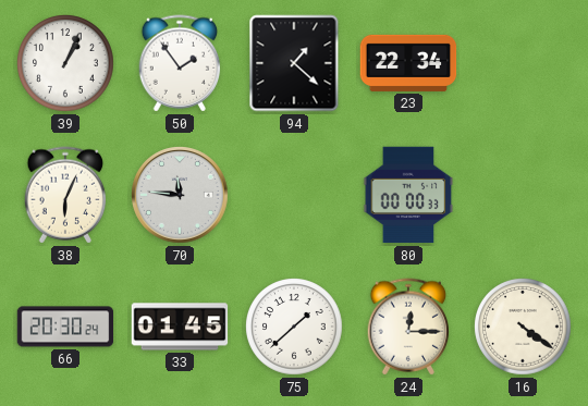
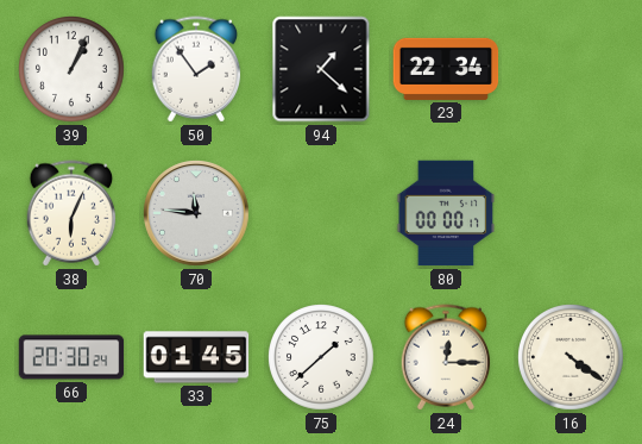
80: 00:00:33 -> 00:00:17
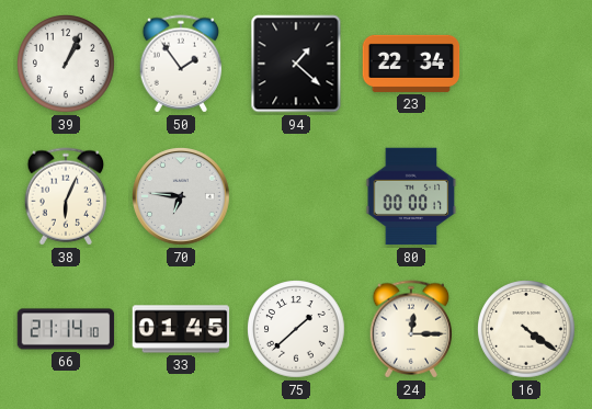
70: 11:46 -> 6:46
66: 20:30 -> 21:14
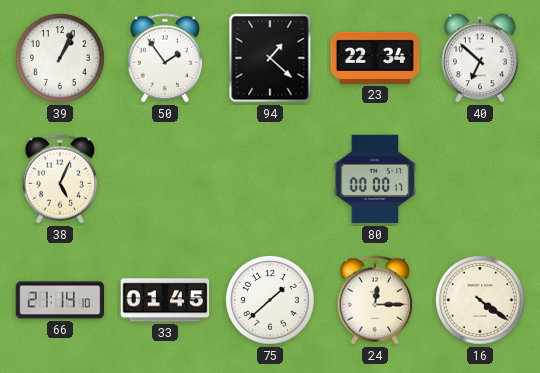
40: none -> 6:52
38: 6:04 -> 5:04
70: 6:46 -> none
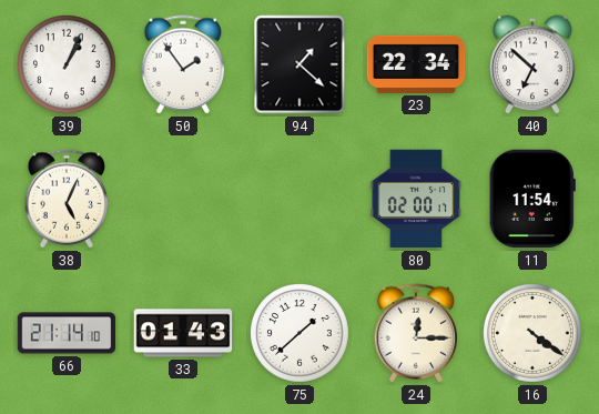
80: 00:00 -> 02:00
11: none -> 11:54
33: 01:45 -> 01:43
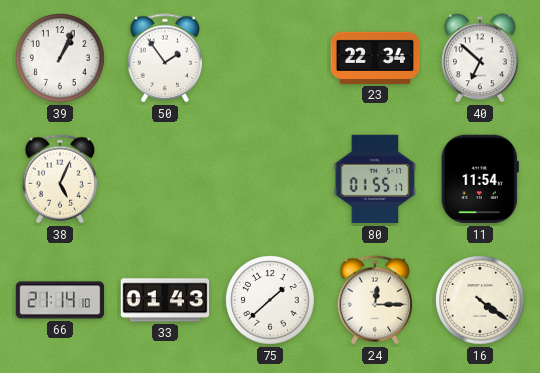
94: 1:22 -> none
80: 02:00 -> 01:55
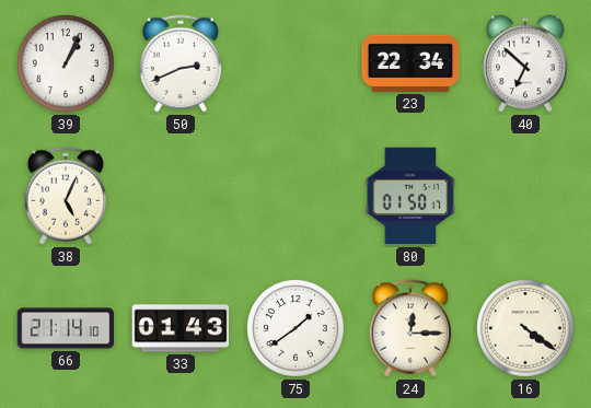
50: 1:54 -> 2:41
80: 01:55 -> 01:50
11: 11:54 -> none
75: 1:38 -> 1:39
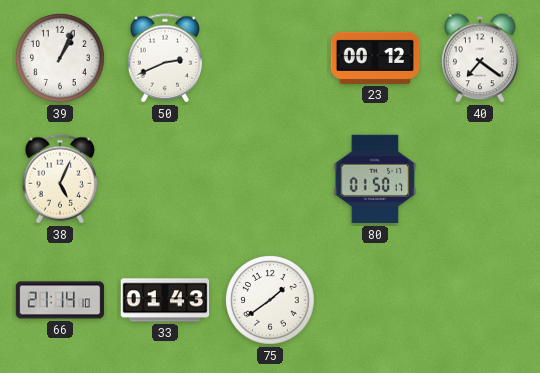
23: 22:34 -> 00:12
40: 6:52 -> 7:21
24: 12:15 -> none
16: 4:21 -> none
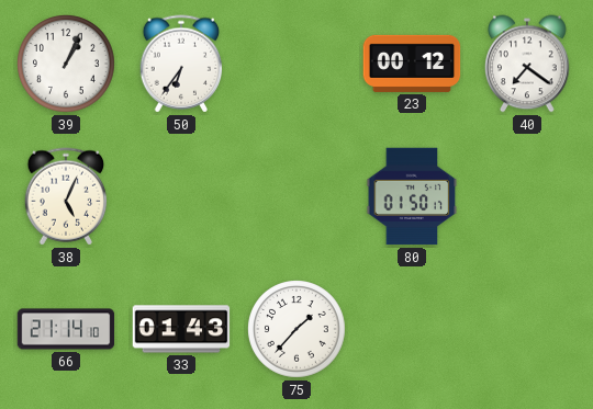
50: 2:41 -> 6:36
75: 1:39 -> 1:37
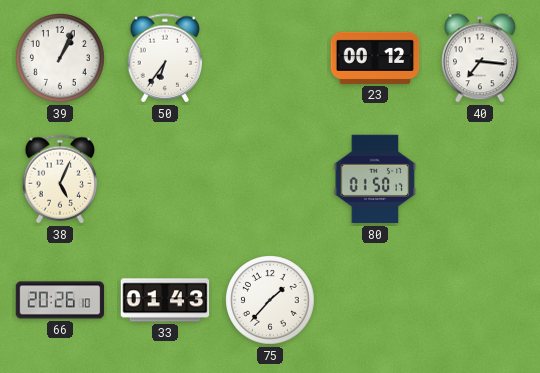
40: 7:21 -> 7:16
66: 21:14 -> 20:26
